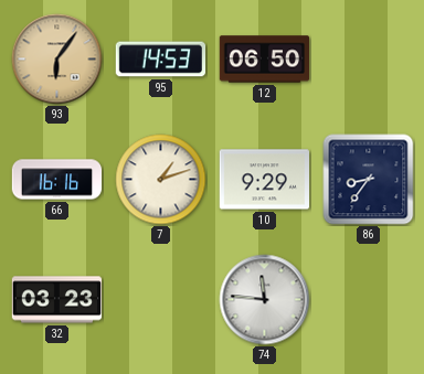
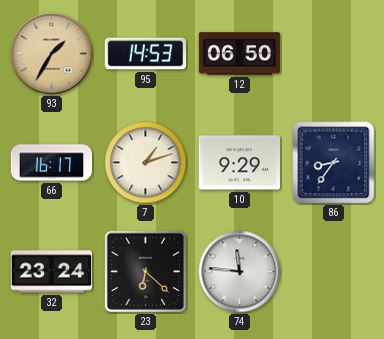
93: 6:06 -> 1:35
66: 16:16 -> 16:17
32: 03:23 -> 23:24
23: none -> 6:22
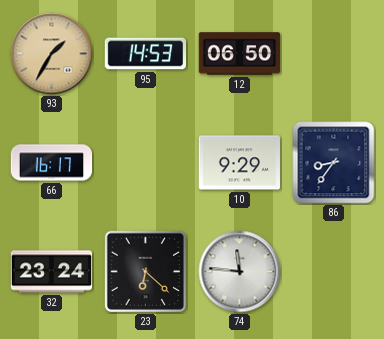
7: 1:12 -> none
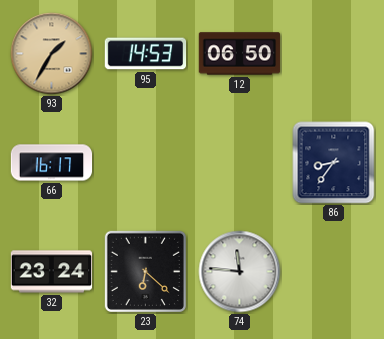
10: 9:29 -> none
